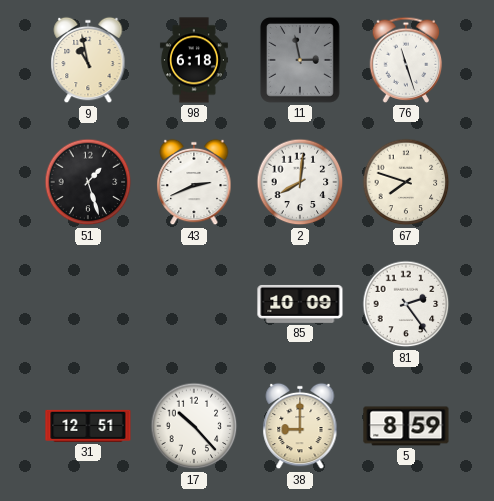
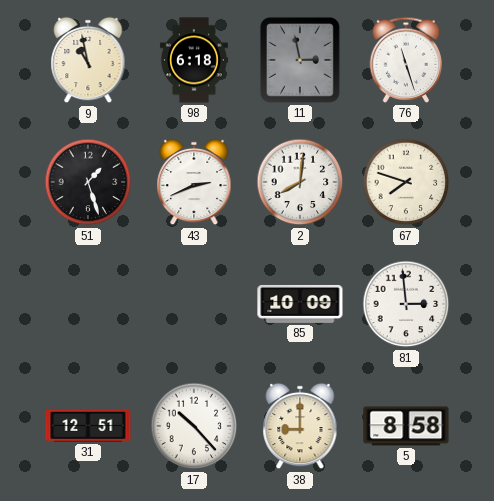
81: 2:24 -> 2:59
5: 8:59 -> 8:58
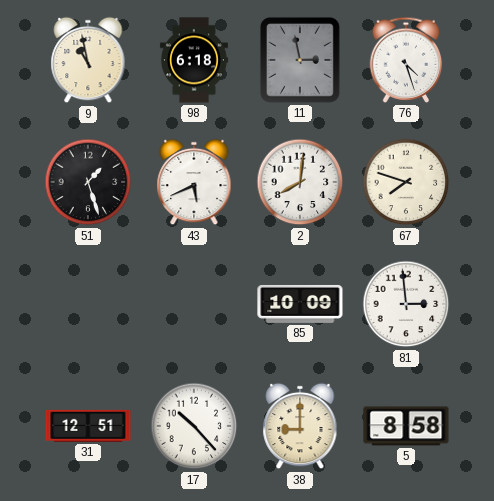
76: 11:27 -> 4:27
43: 2:41 -> 5:41
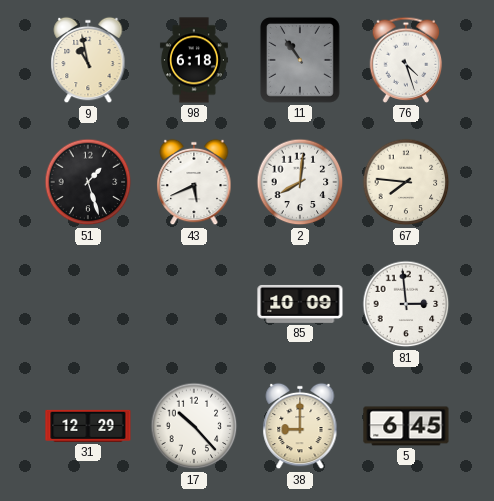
11: 2:58 -> 10:54
67: 7:48 -> 7:46
31: 12:51 -> 12:29
5: 8:58 -> 6:45
